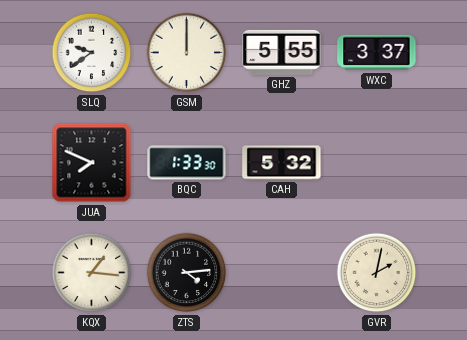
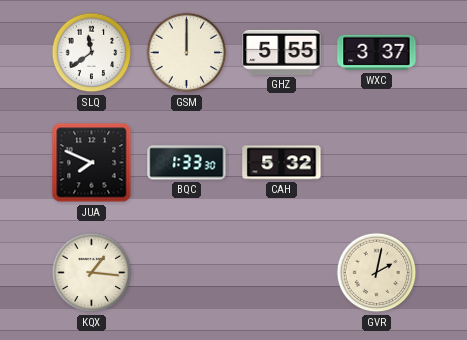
SLQ: 9:39 -> 11:39
ZTS: 4:14 -> none
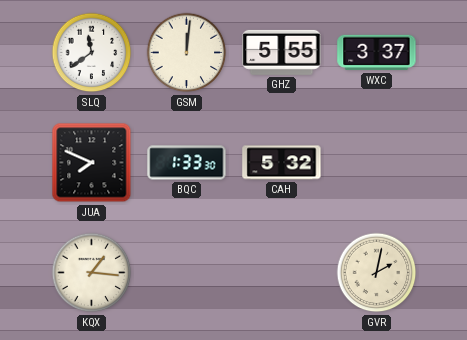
GSM: 12:00 -> 12:01
